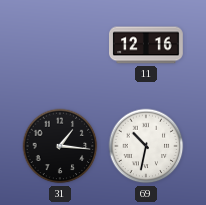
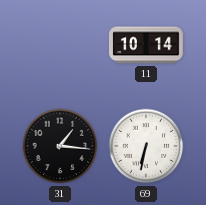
11: 12:16 -> 10:14
69: 10:32 -> 6:32
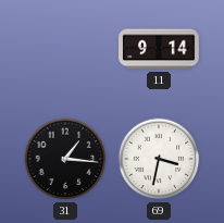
11: 10:14 -> 9:14
69: 6:32 -> 3:32
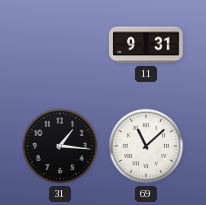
11: 9:14 -> 9:31
69: 3:32 -> 11:08
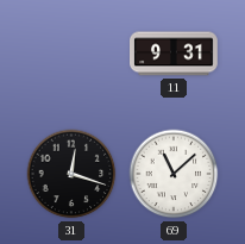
31: 1:16 -> 12:18
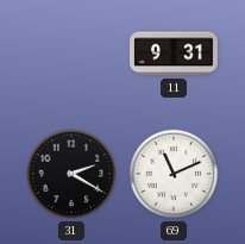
31: 12:18 -> 2:20
69: 11:08 -> 11:11
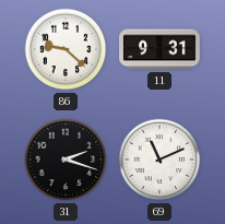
86: none -> 9:22
31: 2:20 -> 2:18
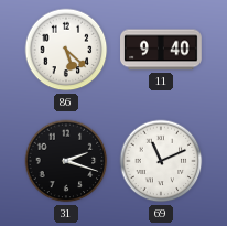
86: 9:22 -> 5:22
11: 9:31 -> 9:40
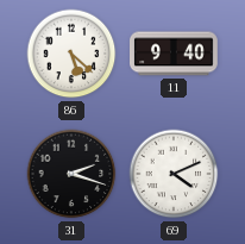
69: 11:11 -> 4:11
